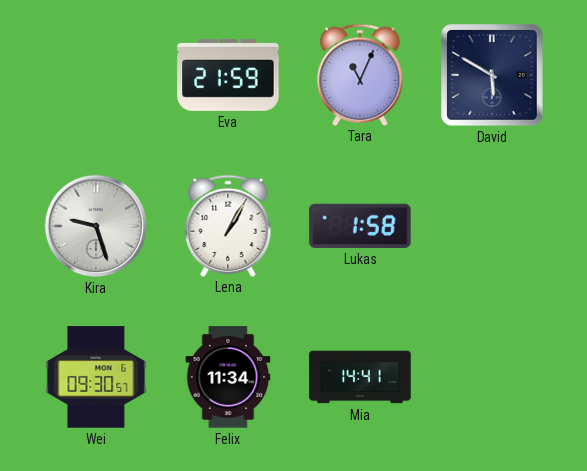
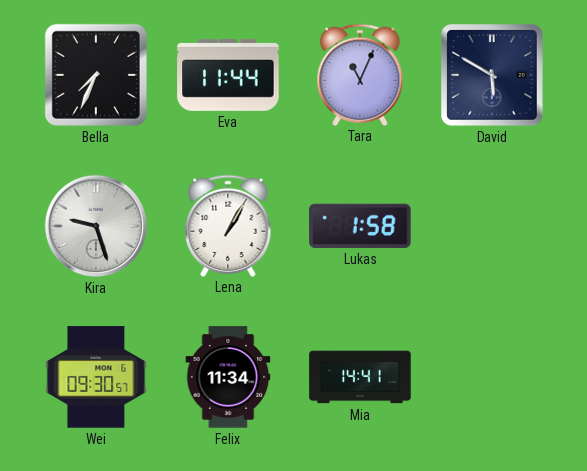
Bella: none -> 7:34
Eva: 21:59 -> 11:44
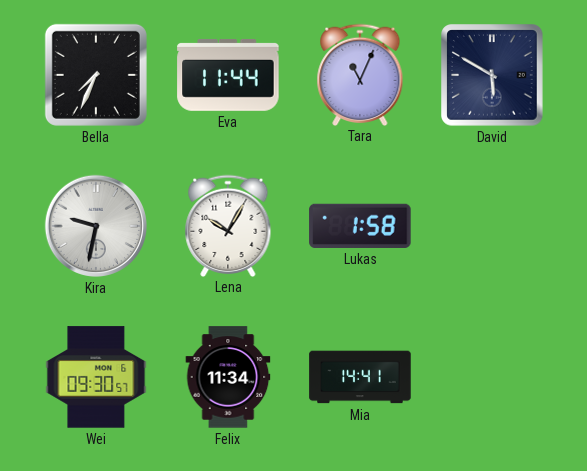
Kira: 9:27 -> 9:32
Lena: 1:05 -> 10:05
